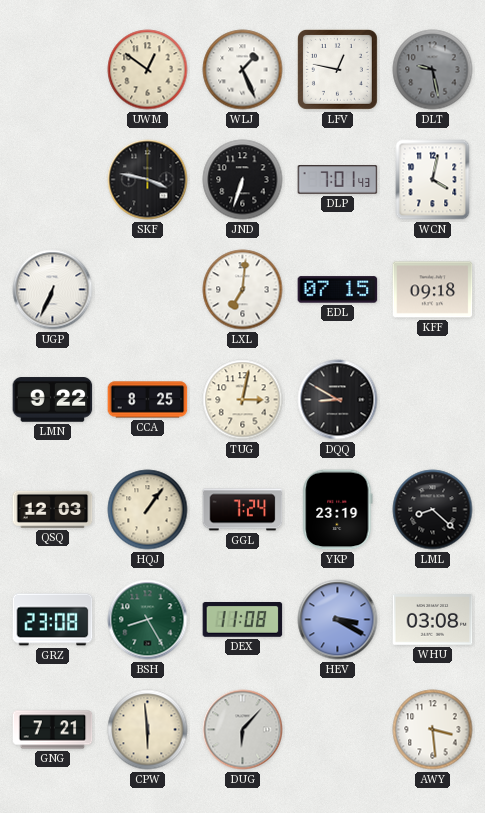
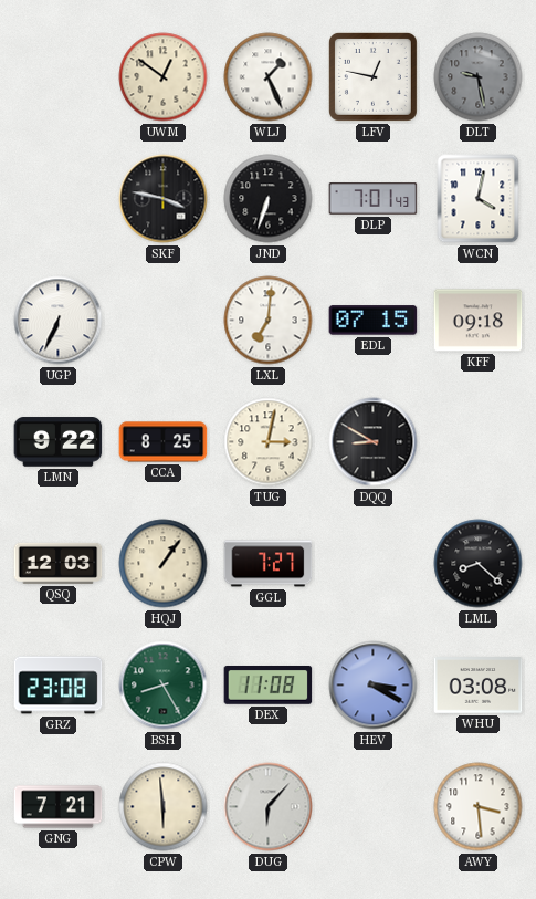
GGL: 7:24 -> 7:27
YKP: 23:19 -> none
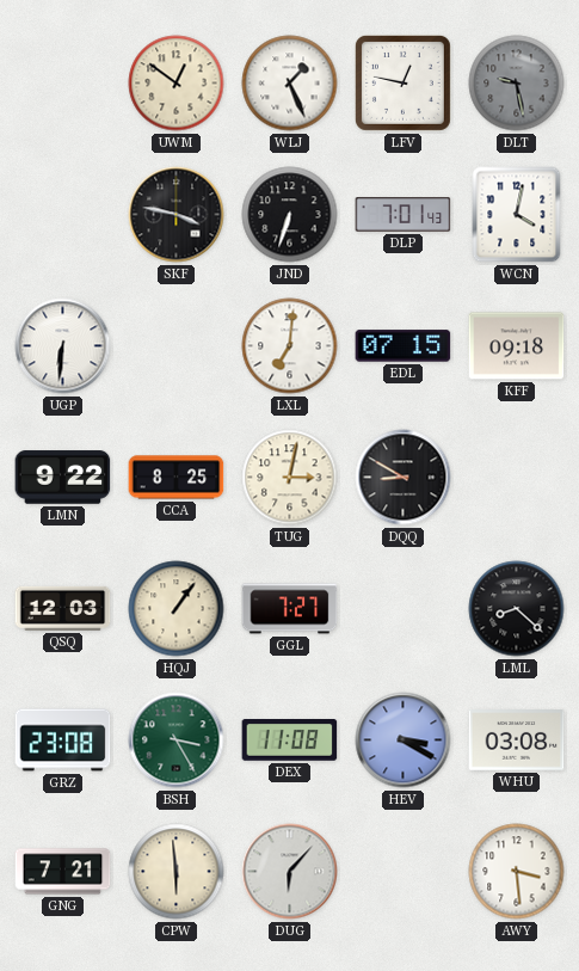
UGP: 6:34 -> 6:31
BSH: 8:25 -> 3:25
